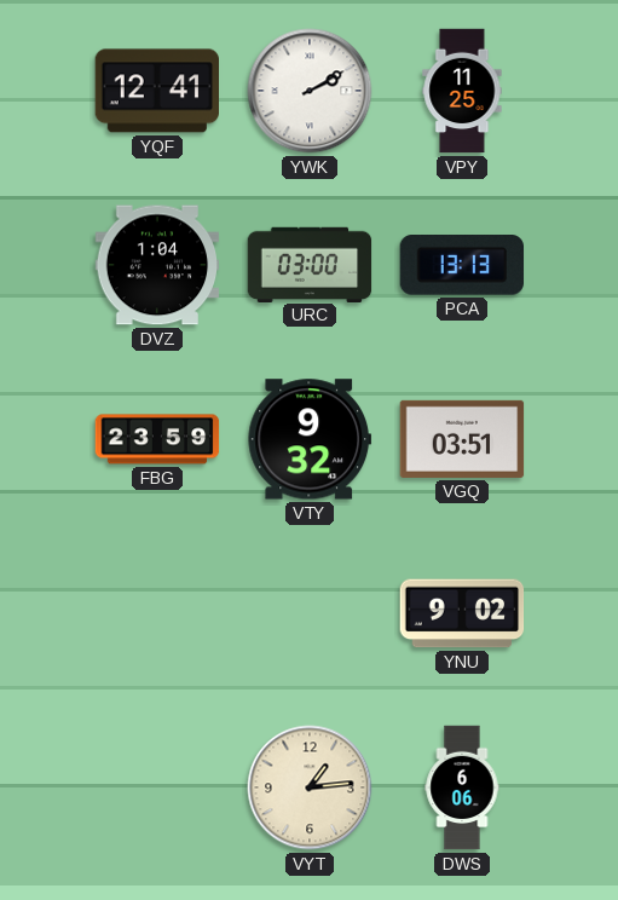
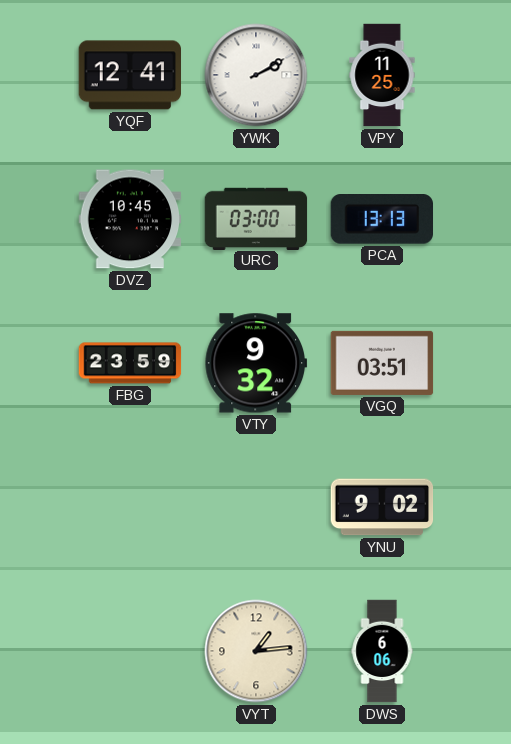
DVZ: 1:04 -> 10:45
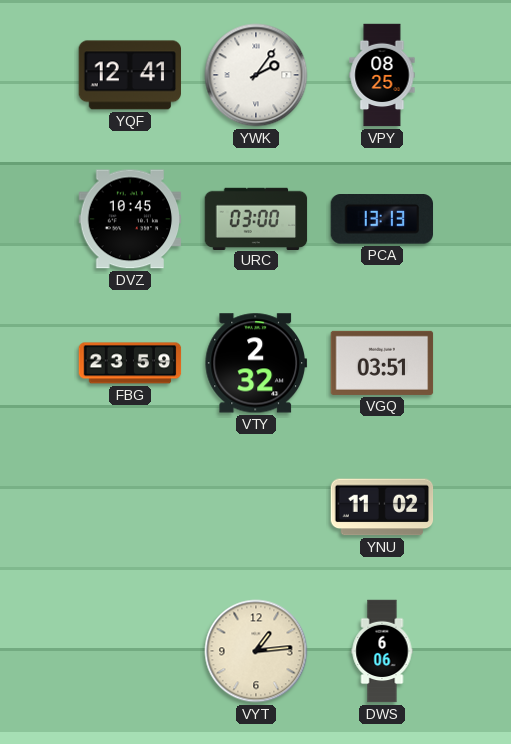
YWK: 2:10 -> 2:06
VPY: 11:25 -> 08:25
VTY: 9:32 -> 2:32
YNU: 9:02 -> 11:02
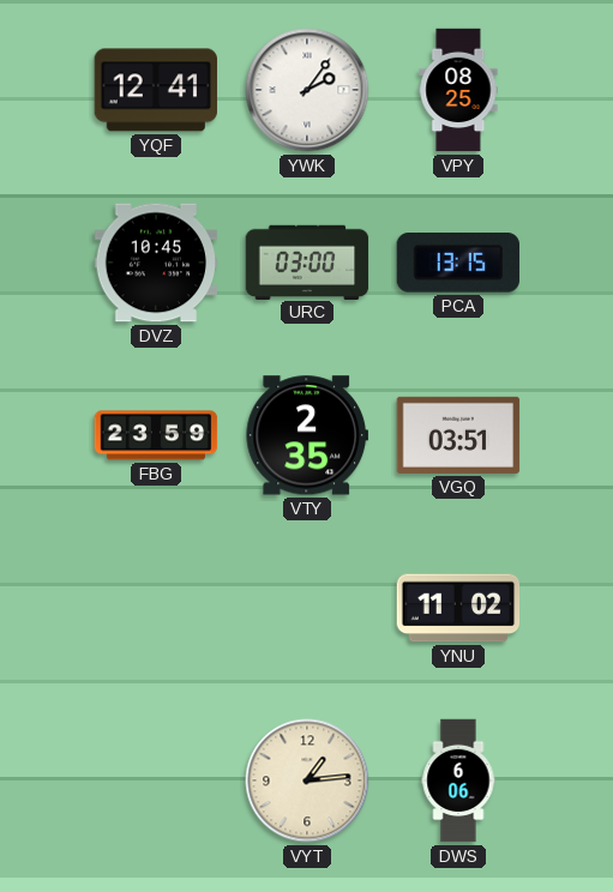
PCA: 13:13 -> 13:15
VTY: 2:32 -> 2:35
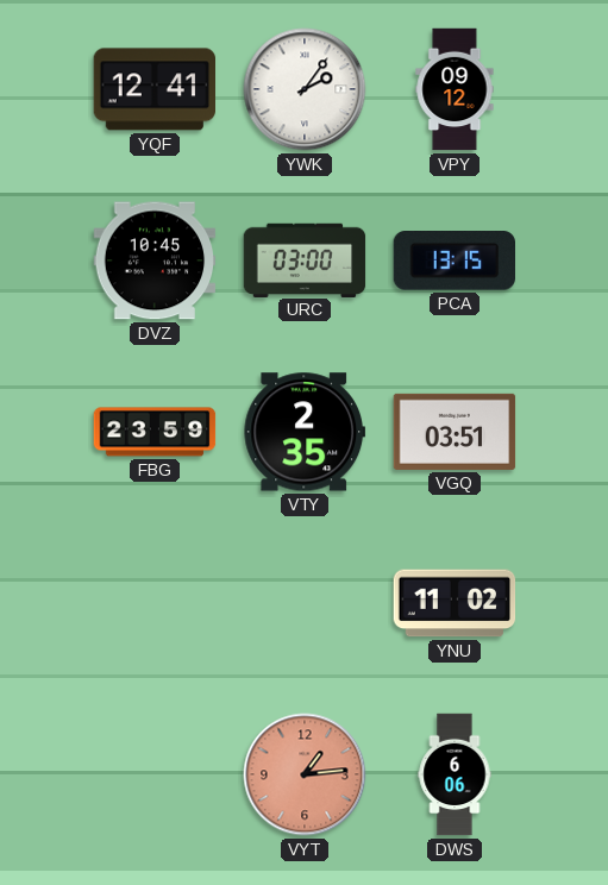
VPY: 08:25 -> 09:12
VYT dial: cream -> salmon
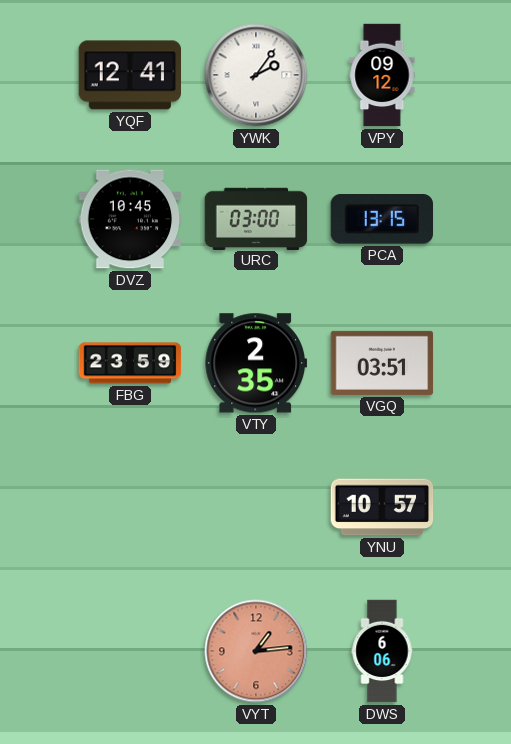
YNU: 11:02 -> 10:57
